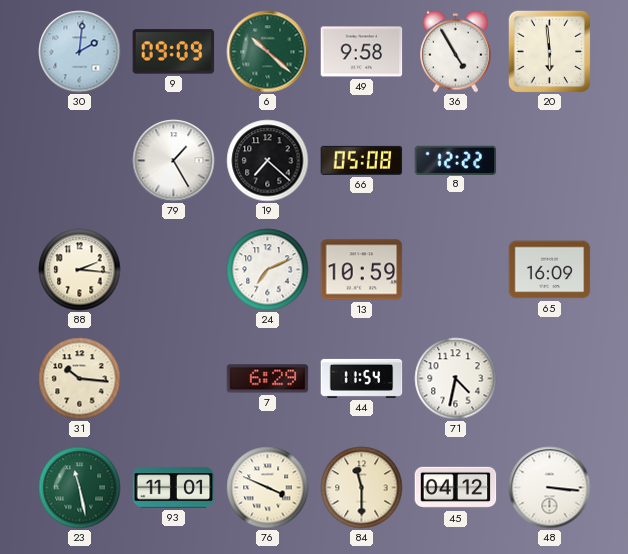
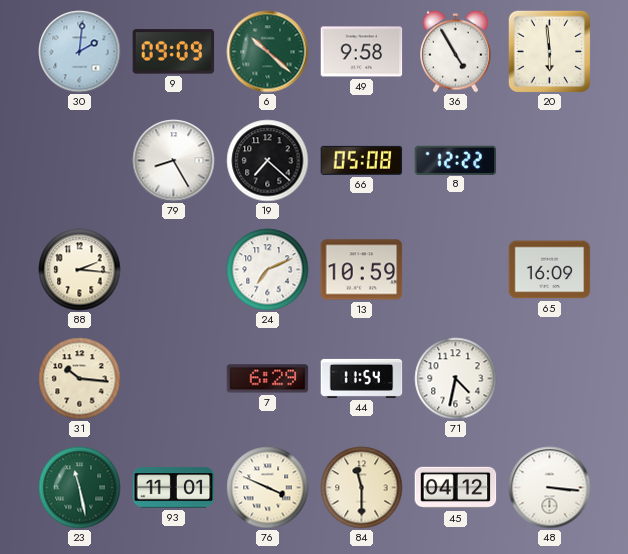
79: 1:25 -> 8:25
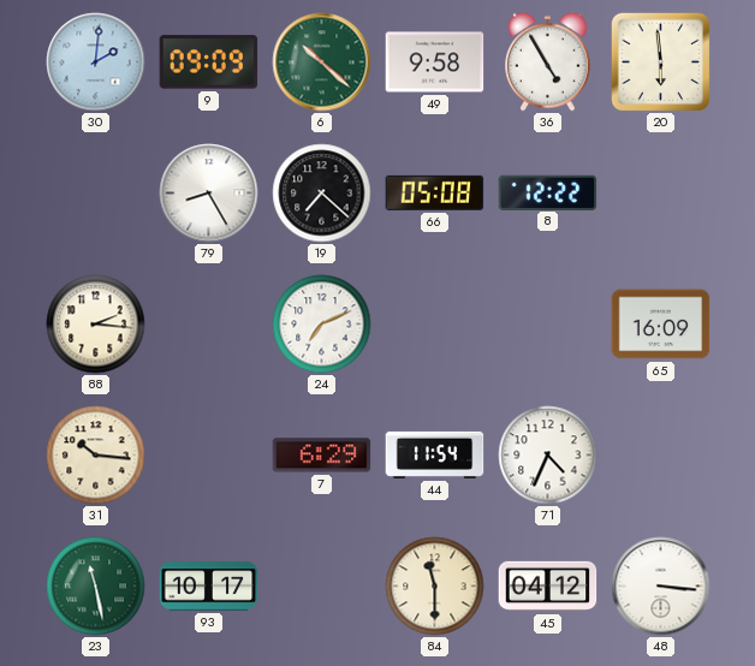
13: 10:59 -> none
71: 4:32 -> 4:34
93: 11:01 -> 10:17
76: 3:49 -> none
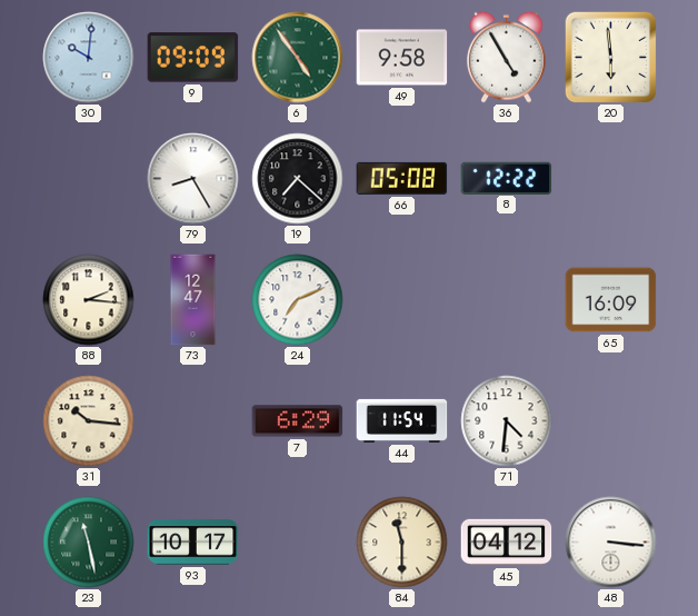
30: 2:01 -> 10:01
6: 10:22 -> 4:54
73: none -> 12:47
71: 4:34 -> 4:31
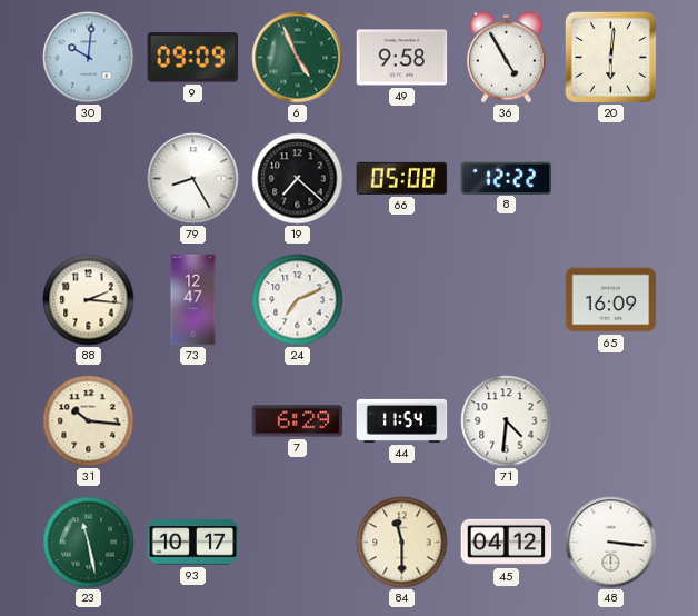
6: 4:54 -> 4:56
20: 5:59 -> 6:01
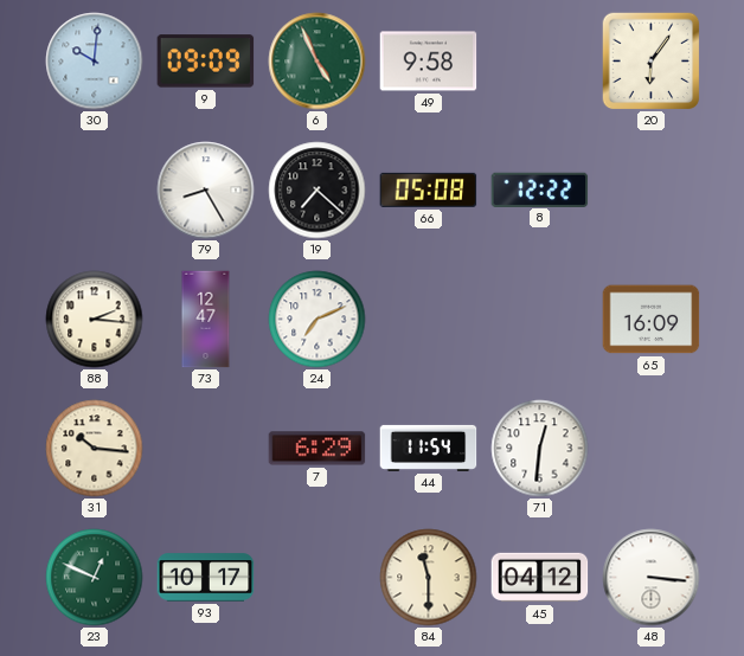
36: 4:55 -> none
20: 6:01 -> 6:06
71: 4:31 -> 12:31
23: 11:28 -> 12:49
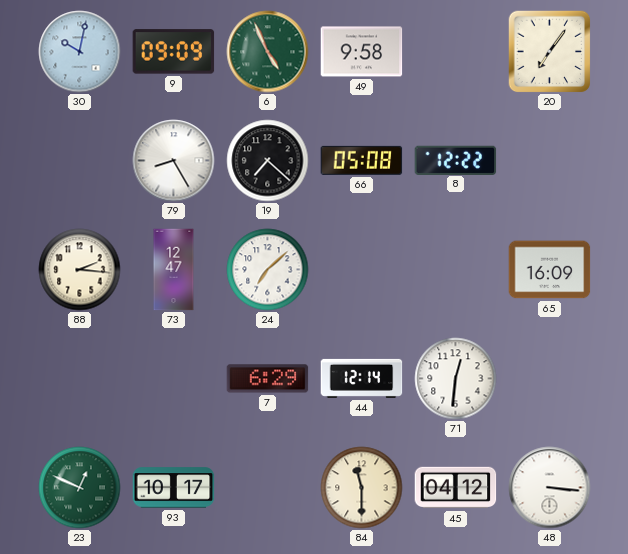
30: 10:01 -> 10:02
20: 6:06 -> 7:06
24: 7:11 -> 7:08
31: 10:16 -> none
44: 11:54 -> 12:14
